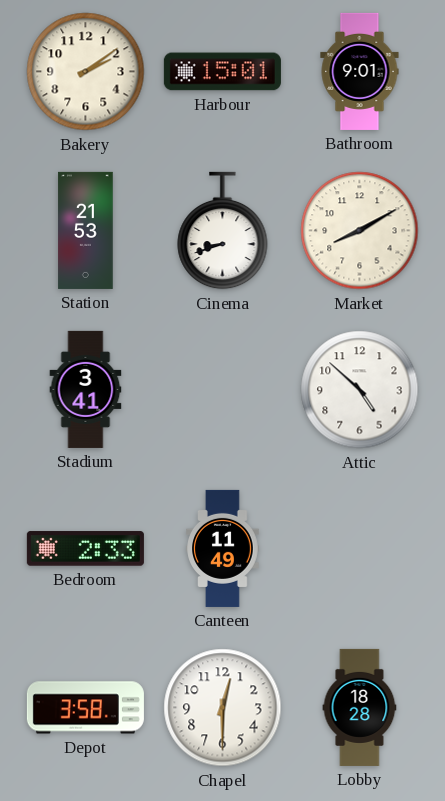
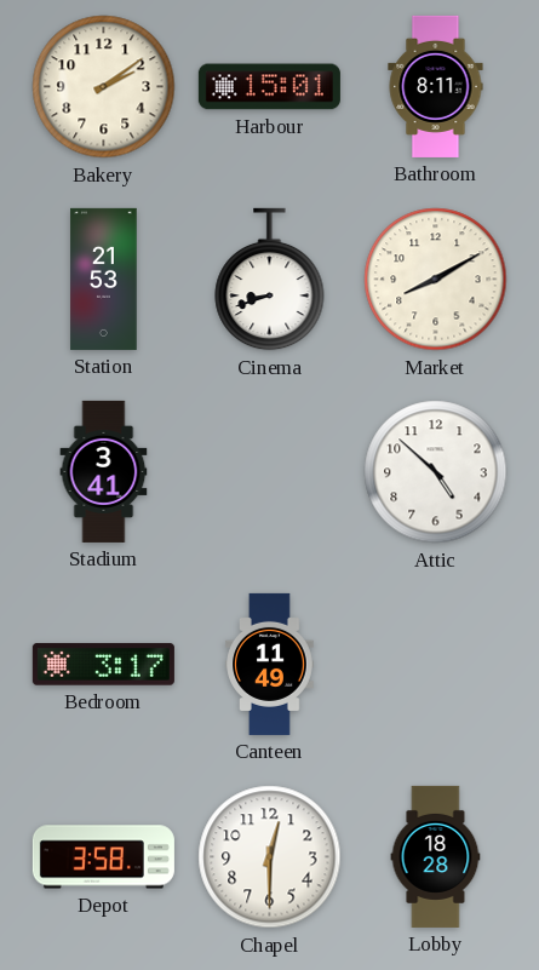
Bathroom: 9:01 -> 8:11
Bedroom: 2:33 -> 3:17
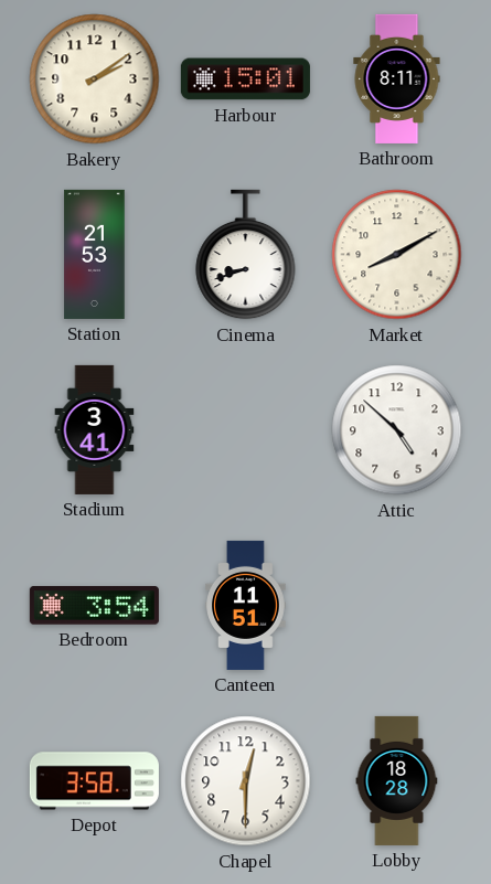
Bedroom: 3:17 -> 3:54
Canteen: 11:49 -> 11:51
